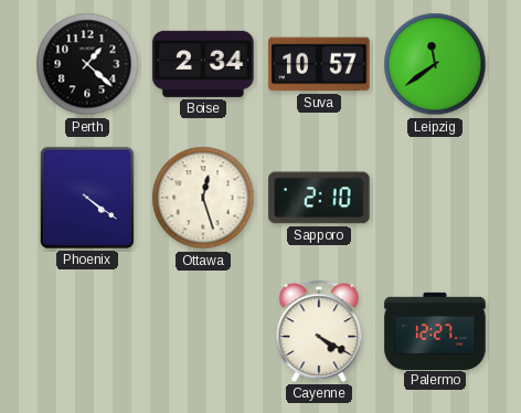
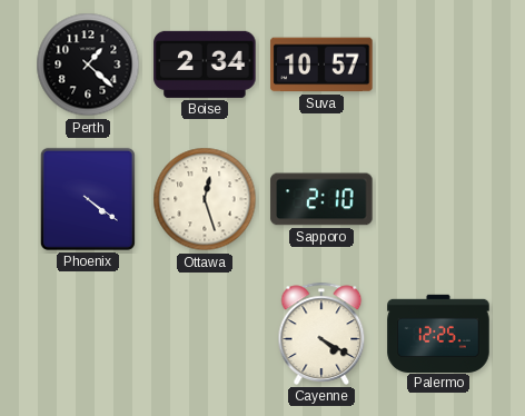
Leipzig: 11:39 -> none
Palermo: 12:27 -> 12:25
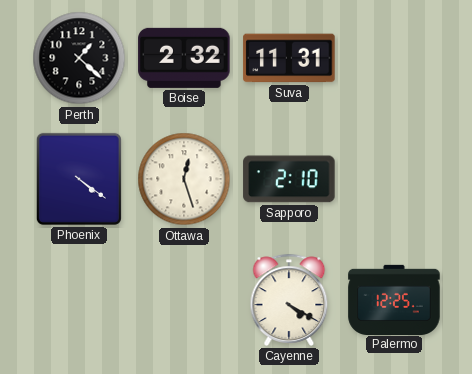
Boise: 2:34 -> 2:32
Suva: 10:57 -> 11:31
